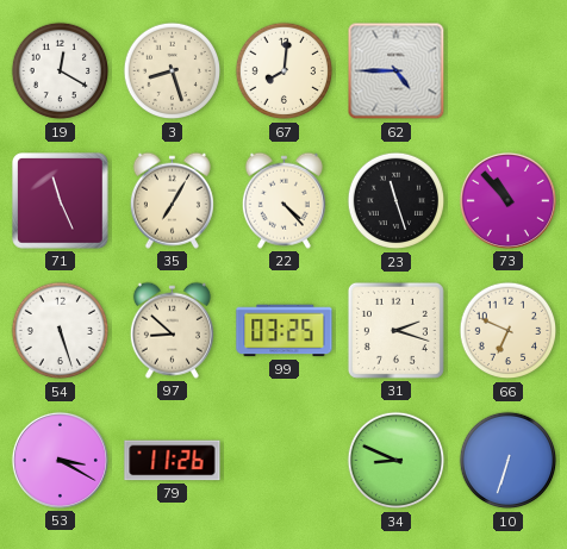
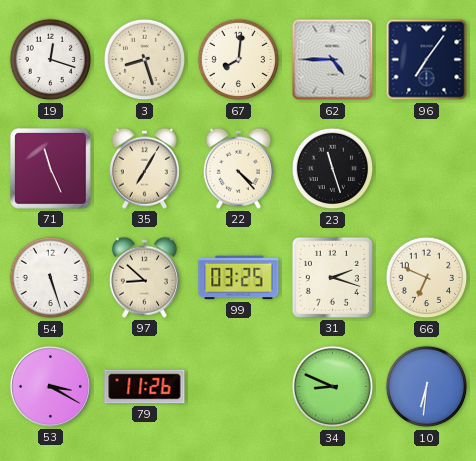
19: 12:20 -> 12:18
96: none -> 7:06
73: 10:53 -> none
10: 6:33 -> 6:31
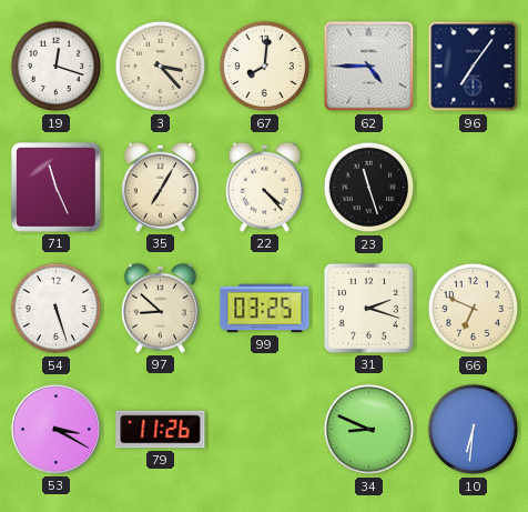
3: 8:27 -> 3:23
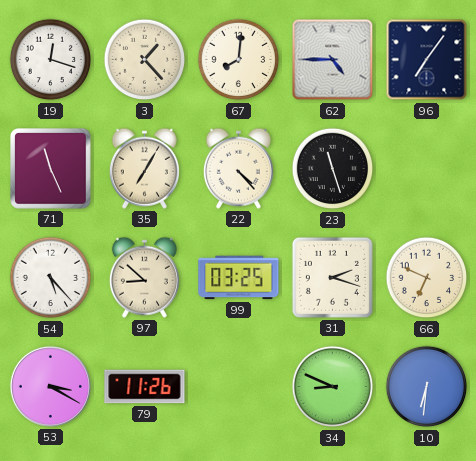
3: 3:23 -> 1:23
54: 5:27 -> 5:23
